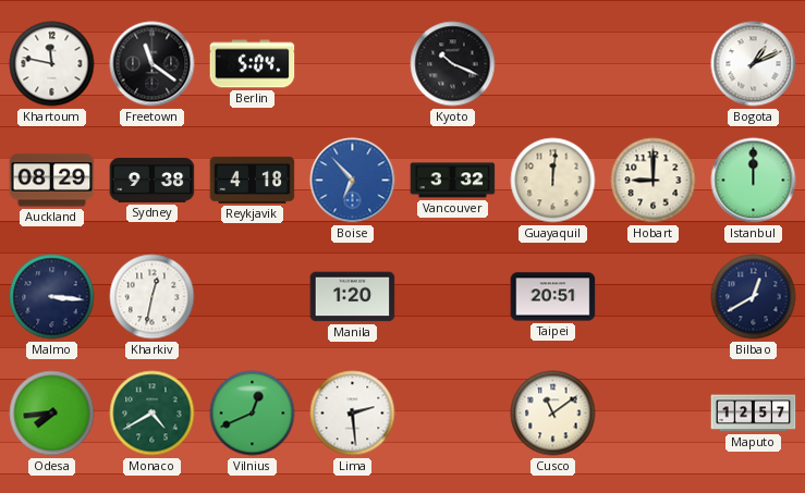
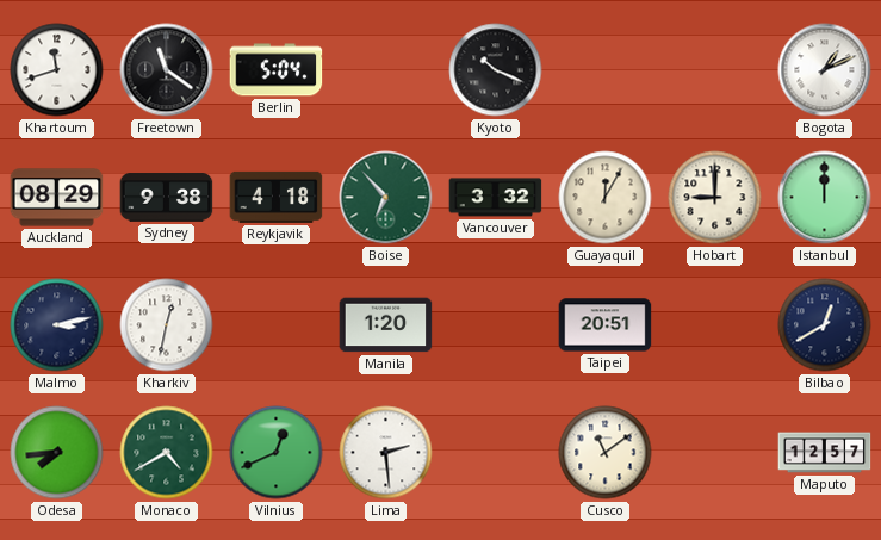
Khartoum: 11:47 -> 11:42
Boise dial: blue -> green
Guayaquil: 12:01 -> 12:05
Malmo: 3:16 -> 3:13
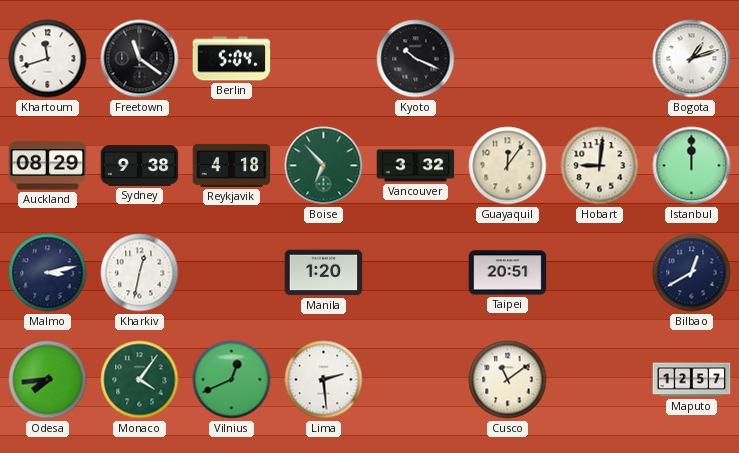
Bogota: 1:11 -> 1:12
Guayaquil: 12:05 -> 12:06
Hobart: 9:00 -> 9:01
Monaco: 4:40 -> 4:06
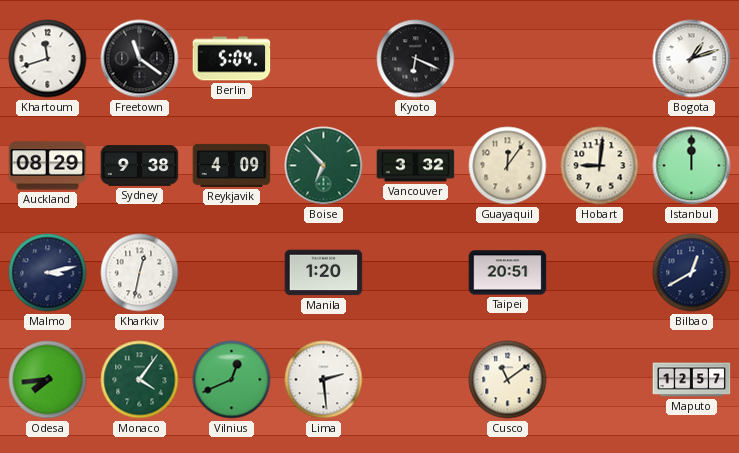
Kyoto: 10:19 -> 6:19
Reykjavik: 4:18 -> 4:09
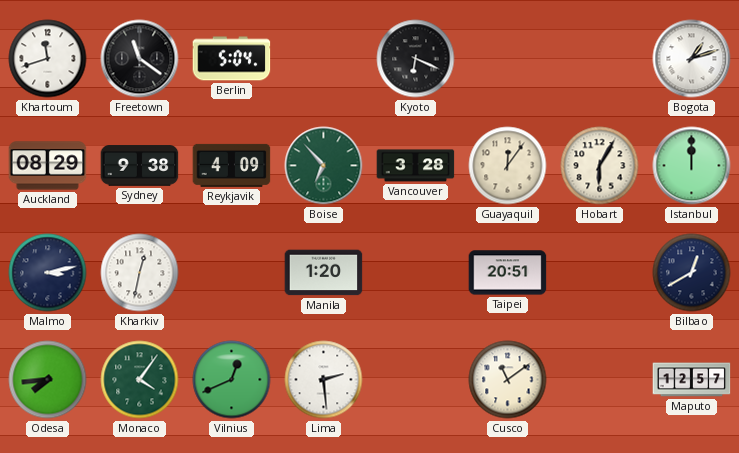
Vancouver: 3:32 -> 3:28
Hobart: 9:01 -> 6:05
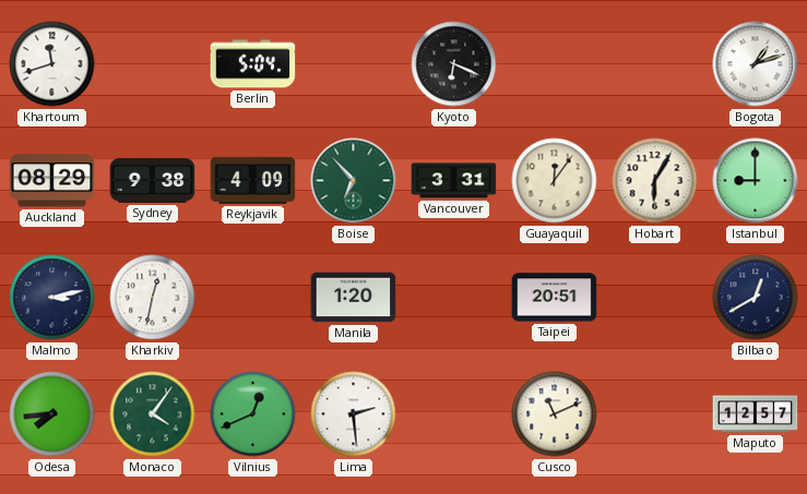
Freetown: 11:21 -> none
Vancouver: 3:28 -> 3:31
Istanbul: 12:00 -> 9:00
Cusco: 11:09 -> 11:11
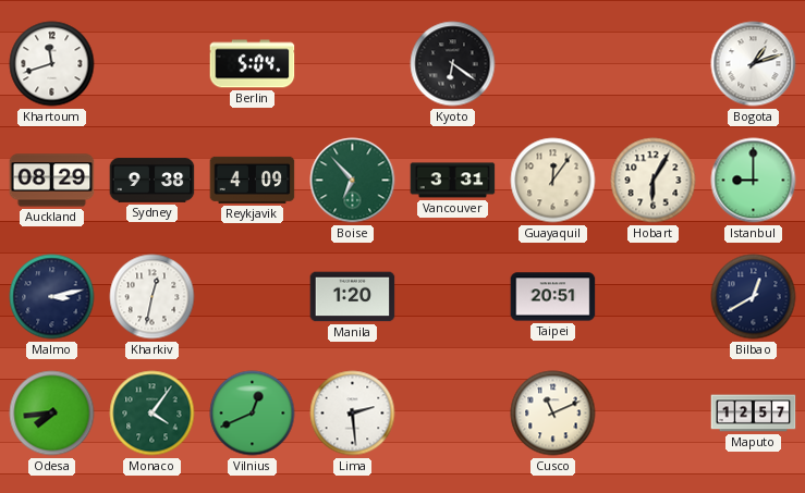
Kyoto: 6:19 -> 6:21
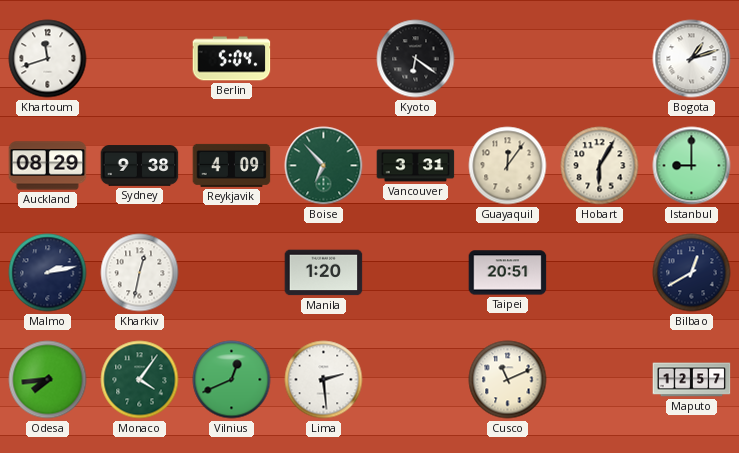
Malmo: 3:13 -> 2:13
